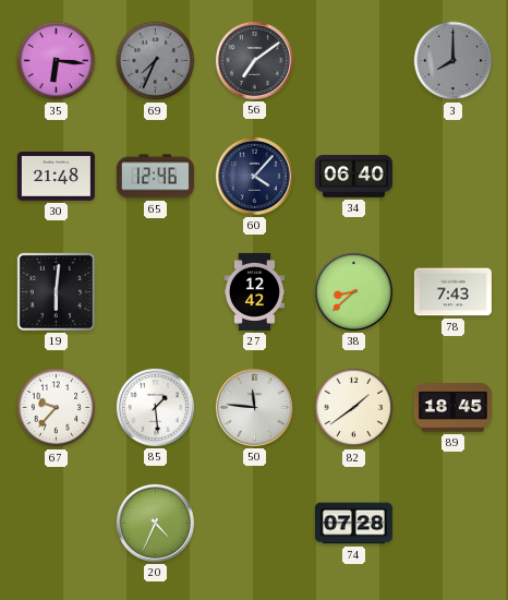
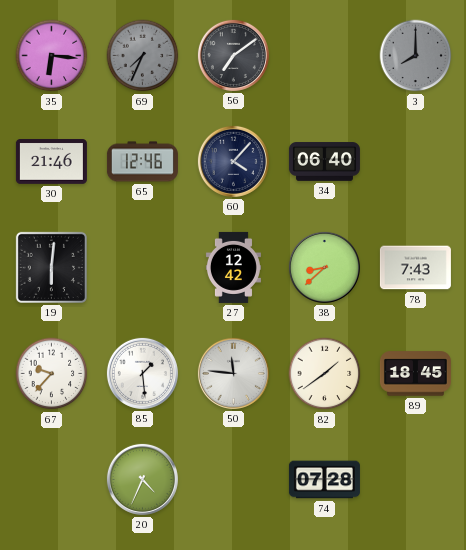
30: 21:48 -> 21:46
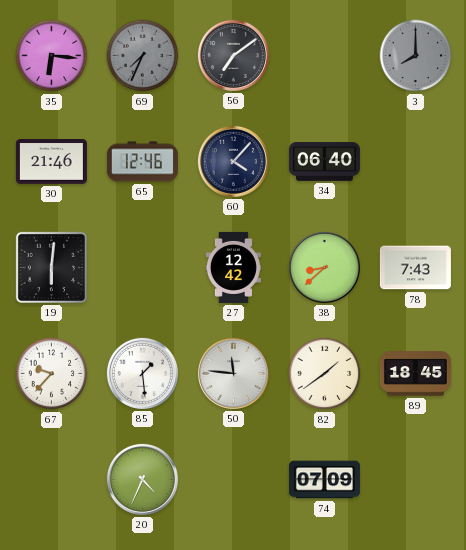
74: 07:28 -> 07:09
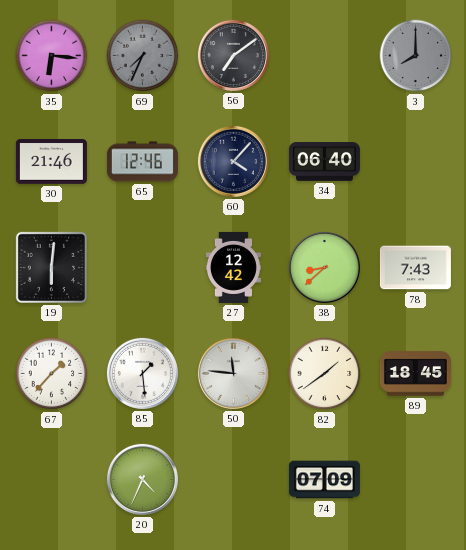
67: 9:37 -> 1:37
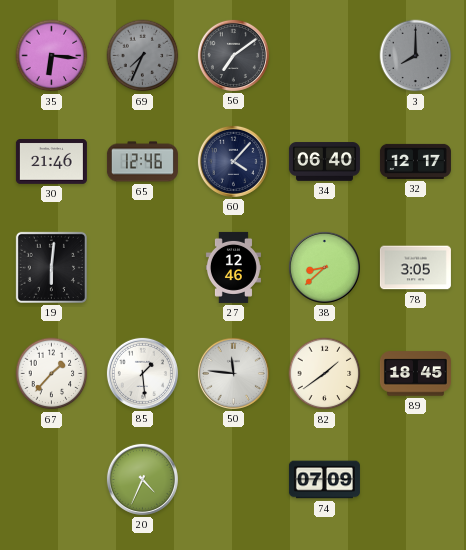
32: none -> 12:17
27: 12:42 -> 12:46
78: 7:43 -> 3:05
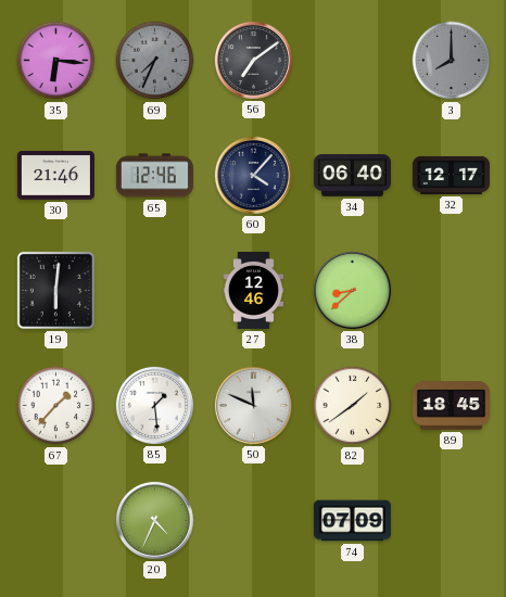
78: 3:05 -> none
50: 11:46 -> 11:49
